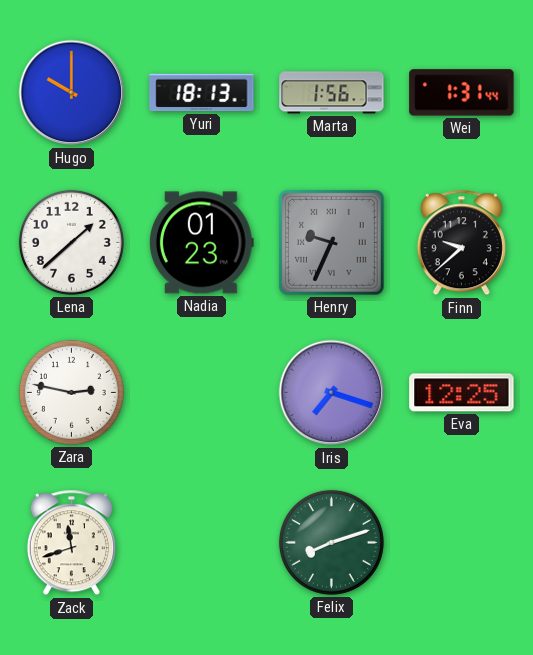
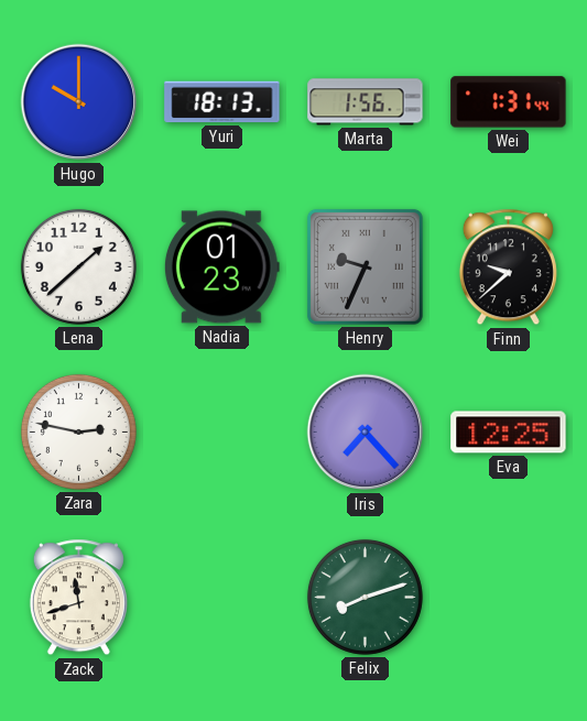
Iris: 7:18 -> 7:23
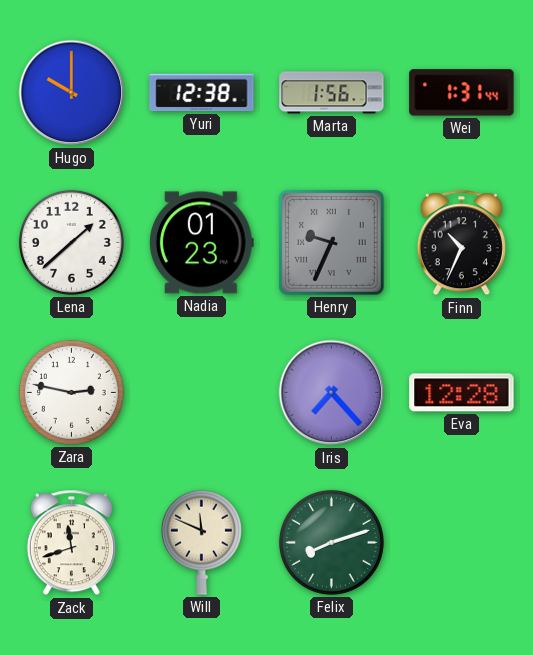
Yuri: 18:13 -> 12:38
Finn: 9:38 -> 10:34
Eva: 12:25 -> 12:28
Will: none -> 11:49
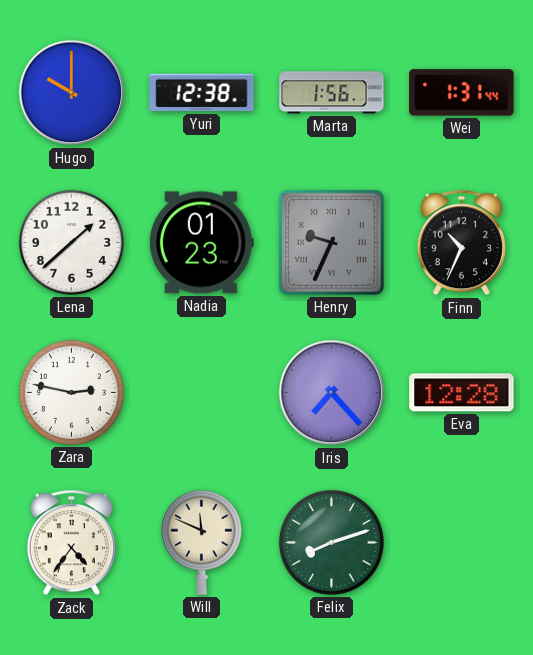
Zack: 11:42 -> 4:36
